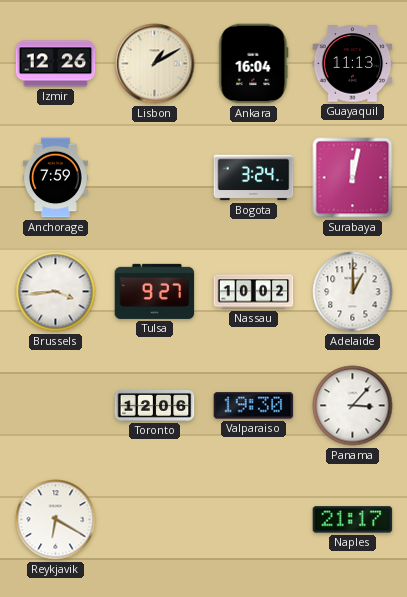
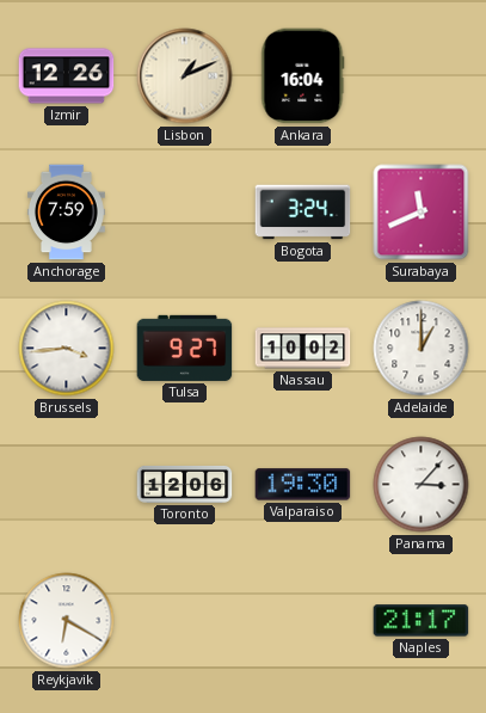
Lisbon: 1:10 -> 1:11
Guayaquil: 11:13 -> none
Surabaya: 12:02 -> 11:41
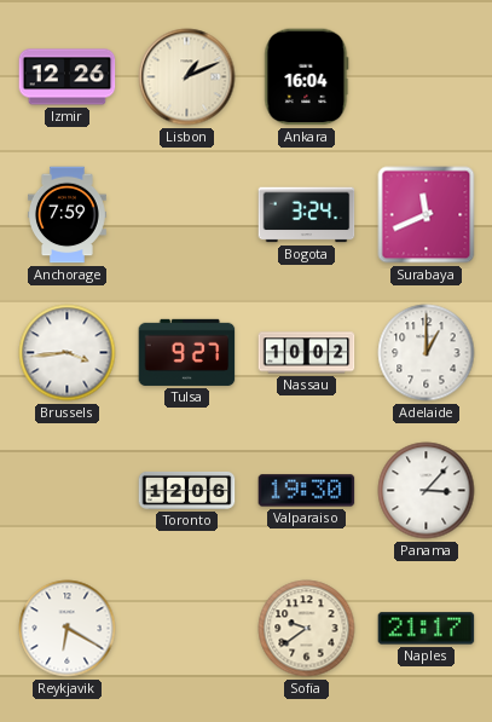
Sofia: none -> 9:39
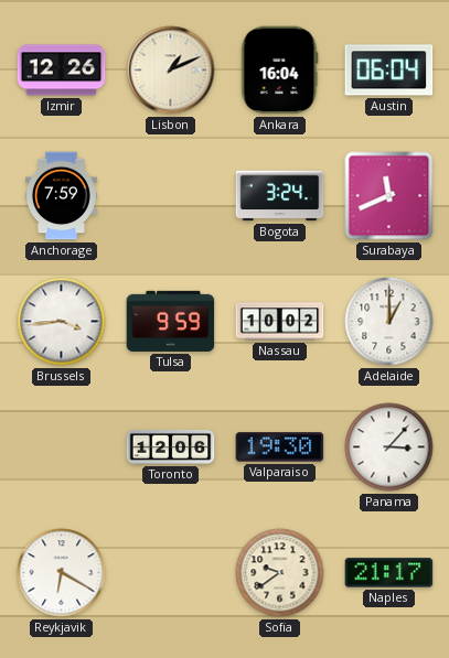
Austin: none -> 06:04
Tulsa: 9:27 -> 9:59
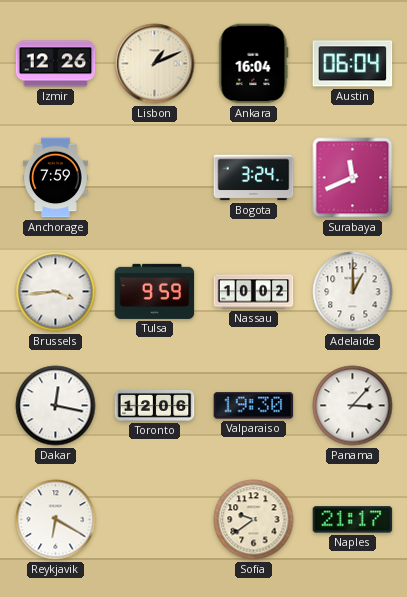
Dakar: none -> 12:17
